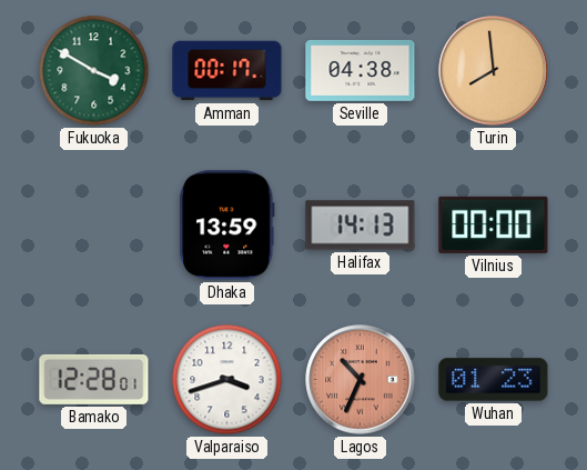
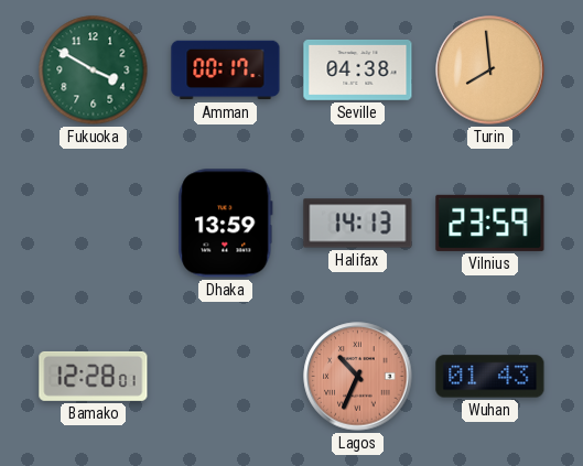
Vilnius: 00:00 -> 23:59
Valparaiso: 3:42 -> none
Wuhan: 01:23 -> 01:43
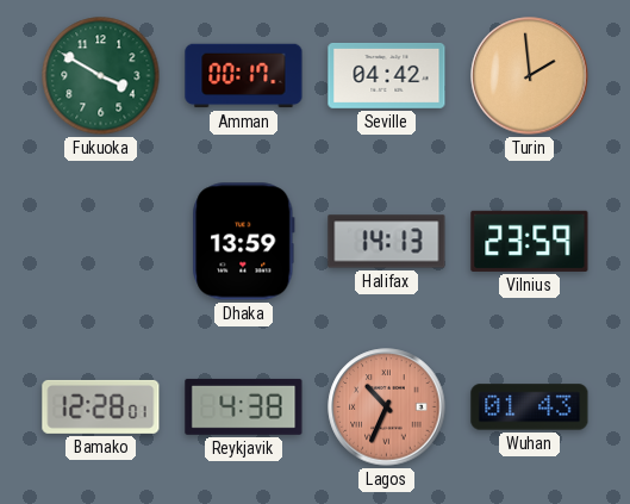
Seville: 04:38 -> 04:42
Turin: 7:59 -> 1:59
Reykjavik: none -> 4:38
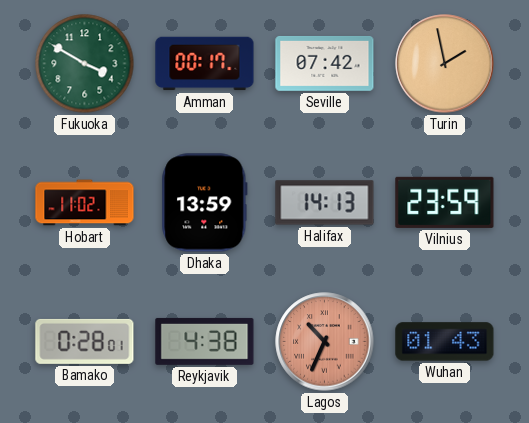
Seville: 04:42 -> 07:42
Turin: 1:59 -> 1:58
Hobart: none -> 11:02
Bamako: 12:28 -> 0:28
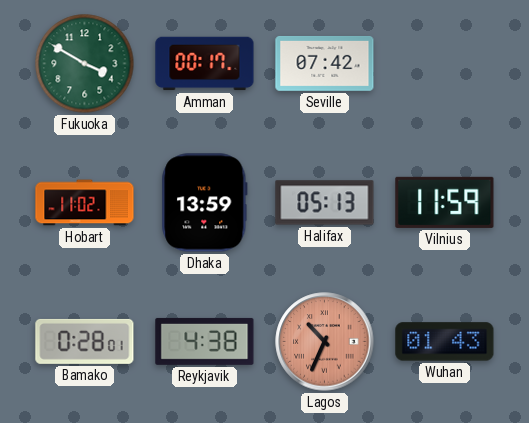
Turin: 1:58 -> none
Halifax: 14:13 -> 05:13
Vilnius: 23:59 -> 11:59
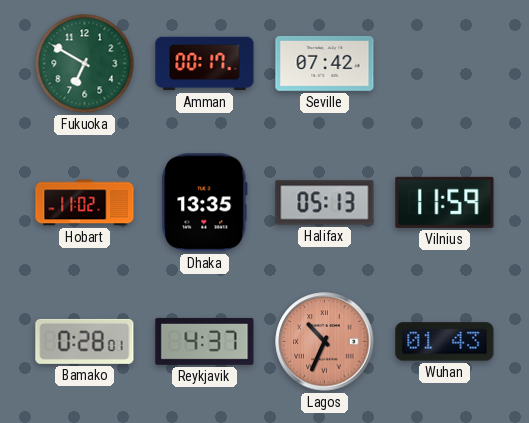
Fukuoka: 3:50 -> 6:50
Dhaka: 13:59 -> 13:35
Reykjavik: 4:38 -> 4:37
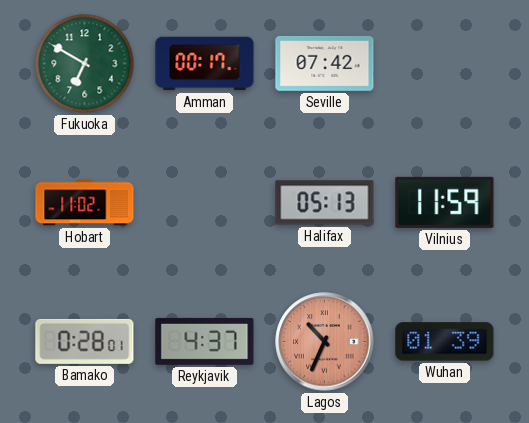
Dhaka: 13:35 -> none
Wuhan: 01:43 -> 01:39
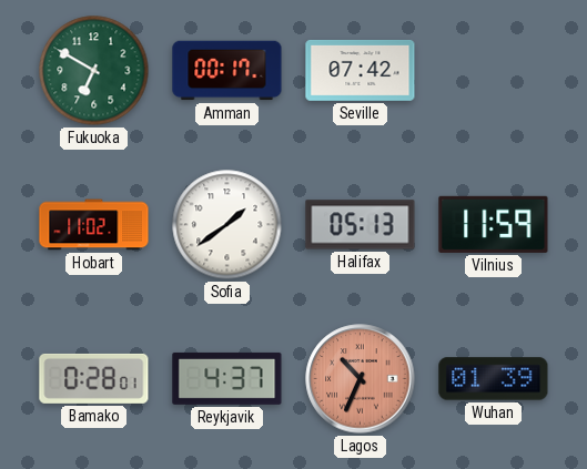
Sofia: none -> 1:39
